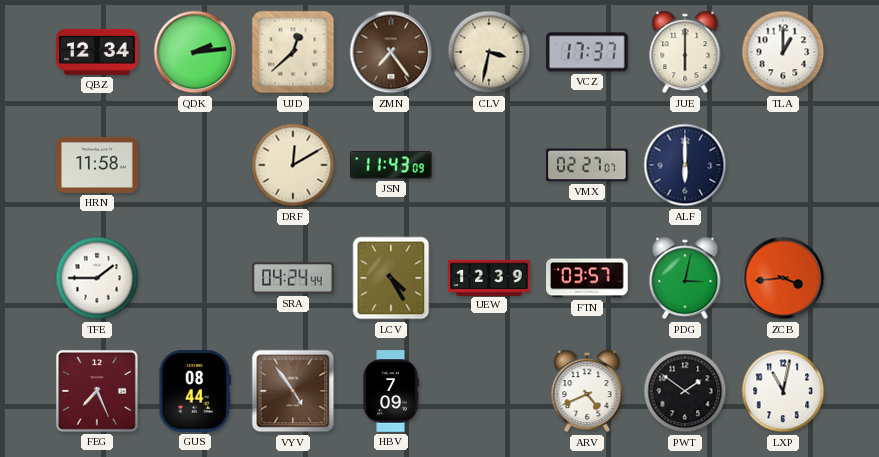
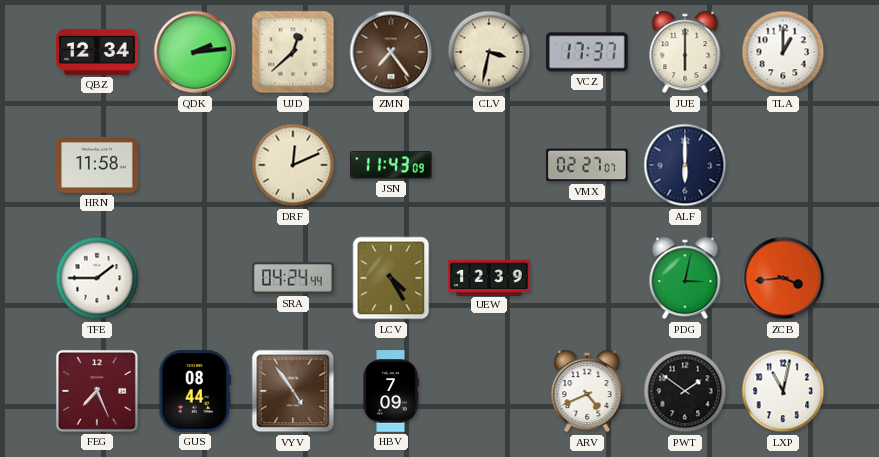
DRF: 12:10 -> 12:11
FTN: 03:57 -> none
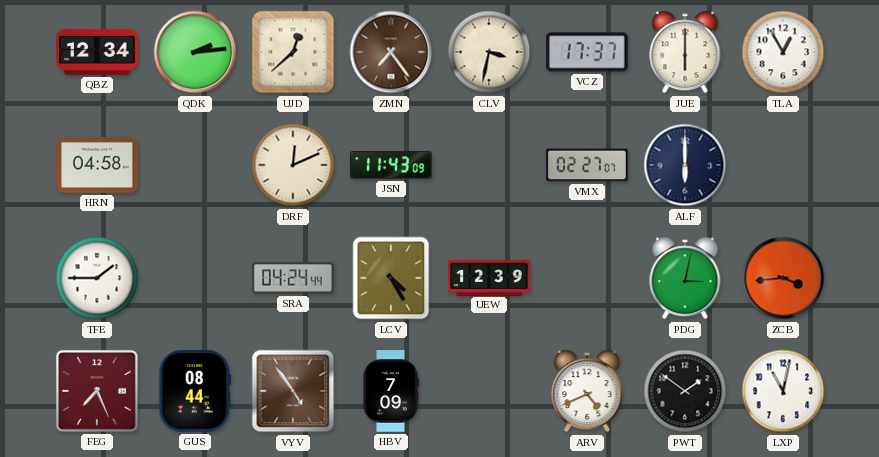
TLA: 1:00 -> 12:55
HRN: 11:58 -> 04:58
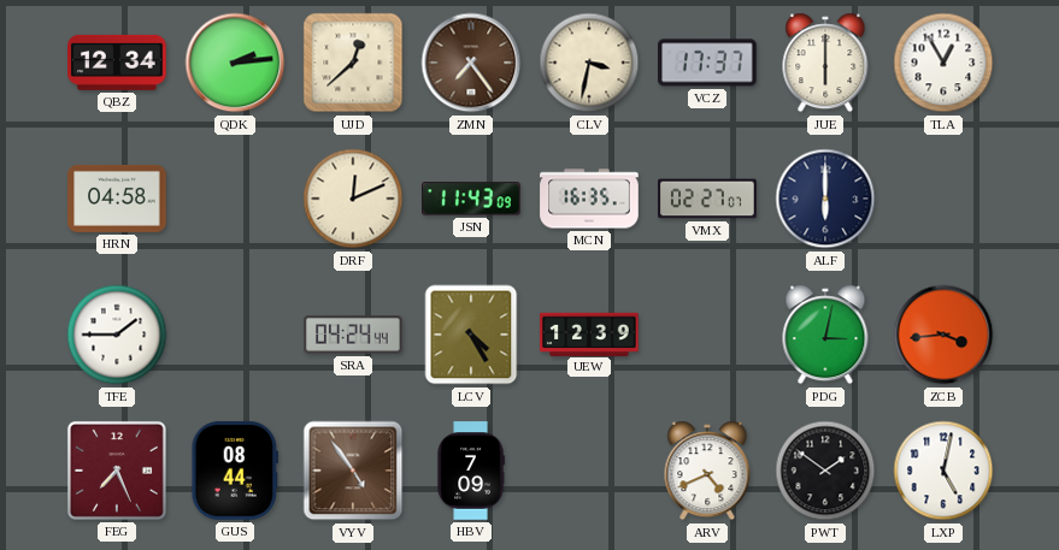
MCN: none -> 16:35
LXP: 11:02 -> 5:02
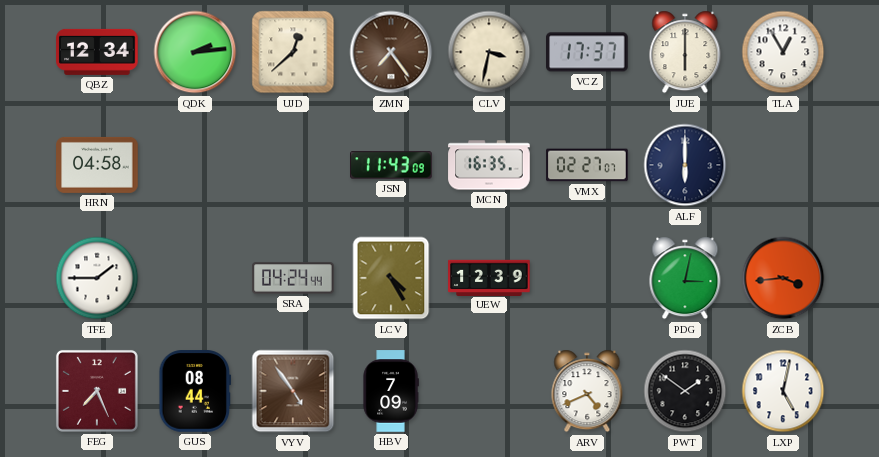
DRF: 12:11 -> none
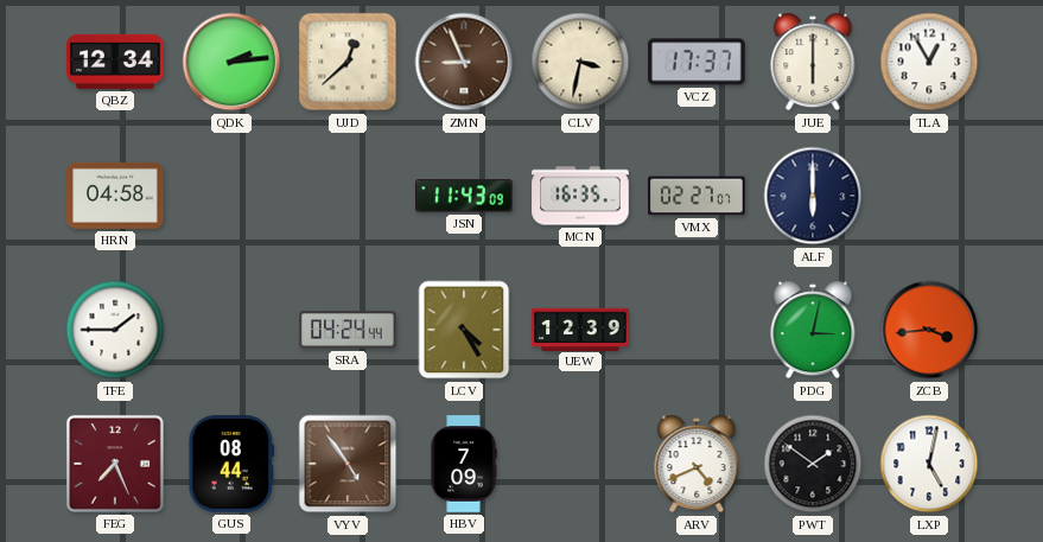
ZMN: 7:24 -> 8:56
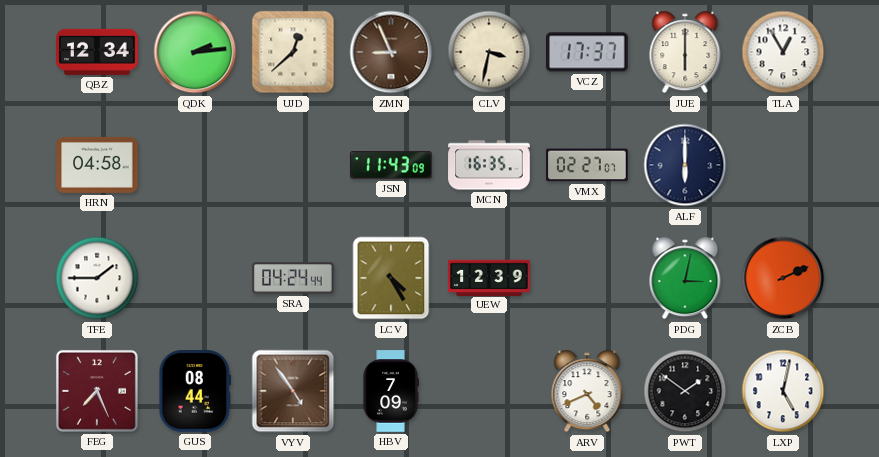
ZCB: 3:44 -> 2:11
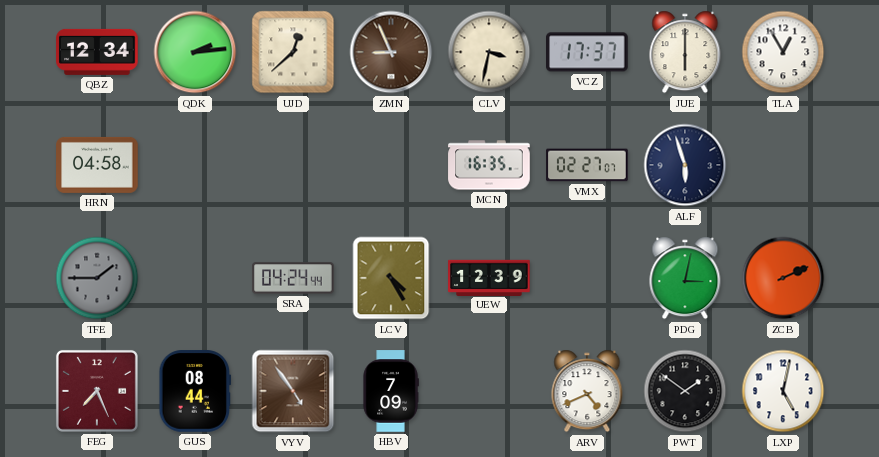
JSN: 11:43 -> none
ALF: 6:00 -> 5:57
TFE dial: white -> grey
